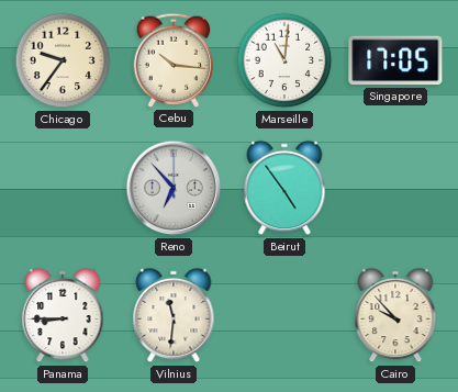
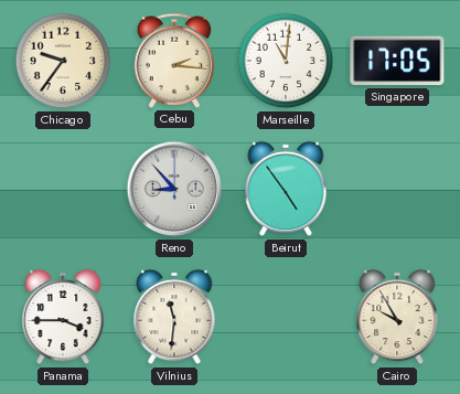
Cebu: 10:16 -> 2:16
Reno: 6:53 -> 8:53
Panama: 8:45 -> 3:45
Cairo: 9:53 -> 9:55
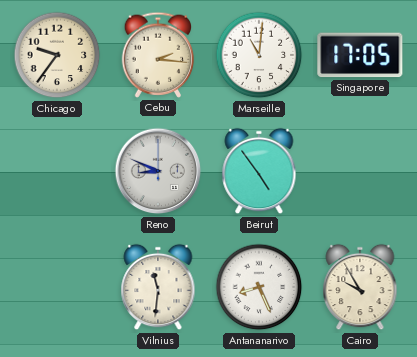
Reno: 8:53 -> 8:49
Panama: 3:45 -> none
Antananarivo: none -> 8:26
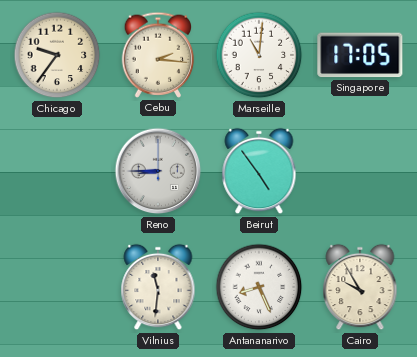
Reno: 8:49 -> 8:45
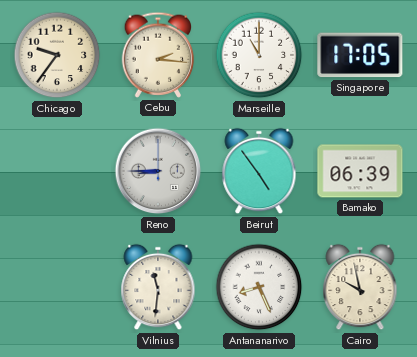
Marseille: 11:01 -> 11:00
Bamako: none -> 06:39
Cairo: 9:55 -> 9:58
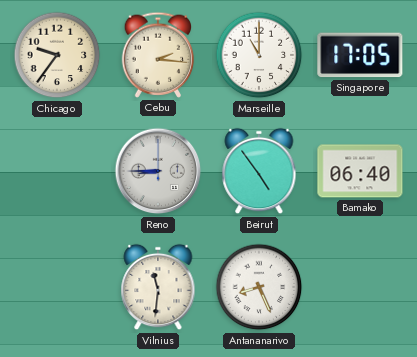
Bamako: 06:39 -> 06:40
Cairo: 9:58 -> none
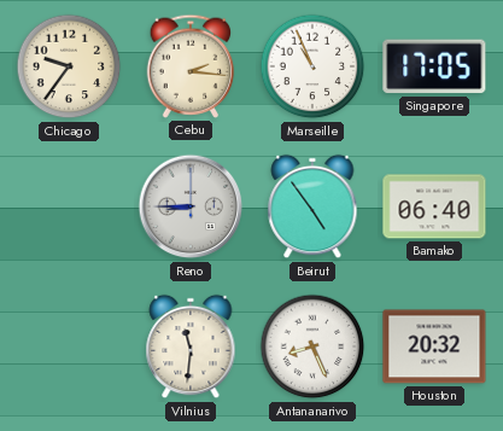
Marseille: 11:00 -> 10:56
Houston: none -> 20:32
